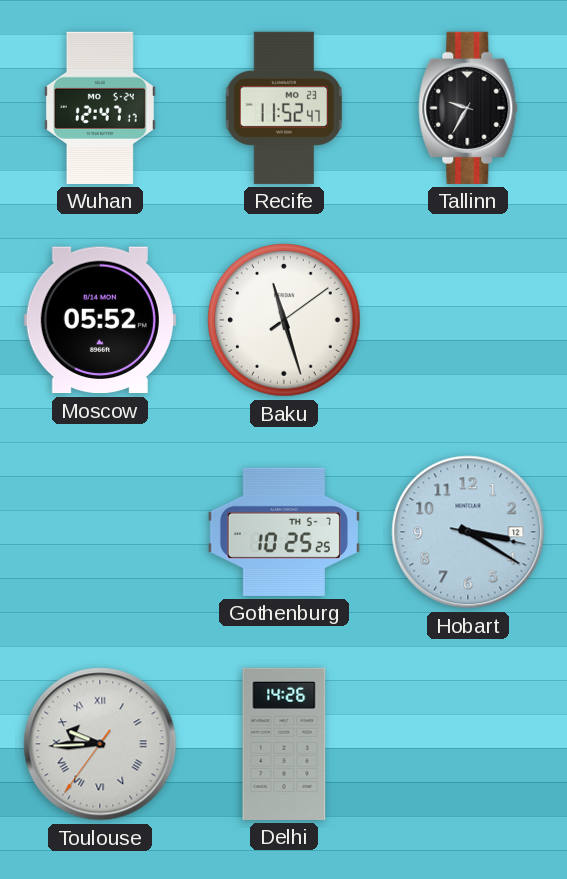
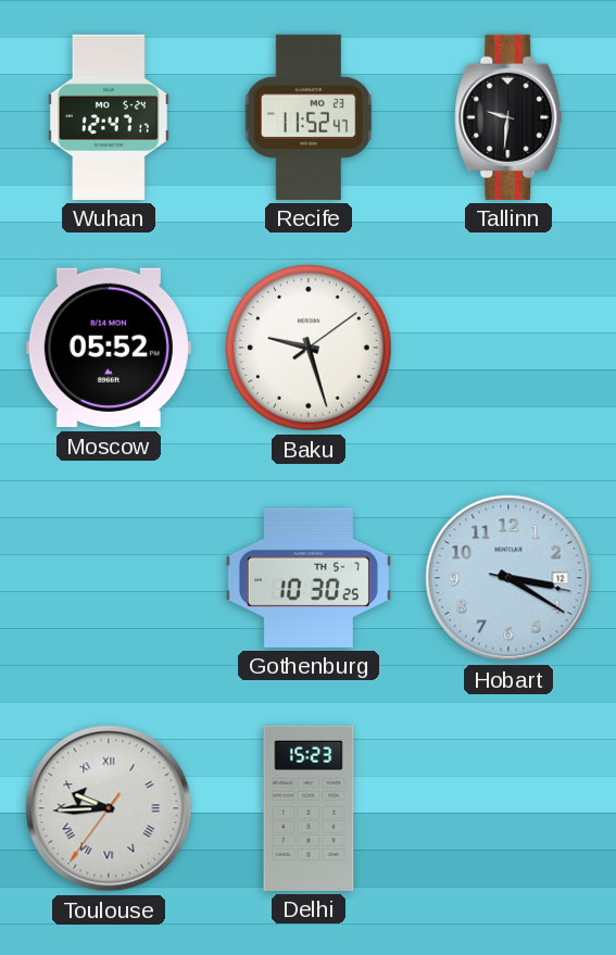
Tallinn: 9:35 -> 9:31
Baku: 11:27 -> 9:27
Gothenburg: 10:25 -> 10:30
Delhi: 14:26 -> 15:23
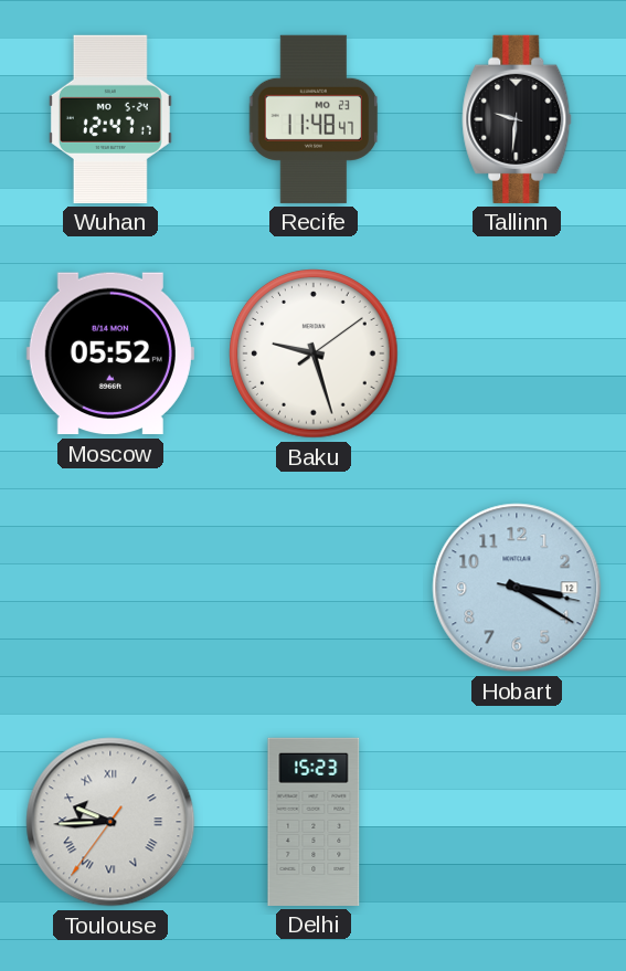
Recife: 11:52 -> 11:48
Gothenburg: 10:30 -> none
